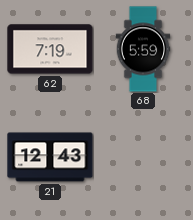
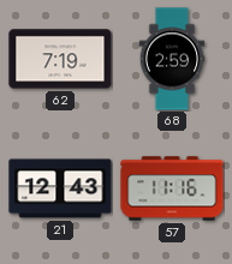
68: 5:59 -> 2:59
57: none -> 11:16
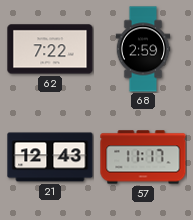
62: 7:19 -> 7:22
57: 11:16 -> 11:17
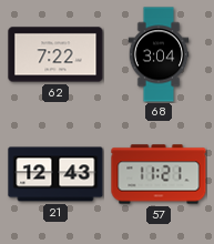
68: 2:59 -> 3:04
57: 11:17 -> 11:21
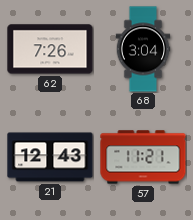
62: 7:22 -> 7:26
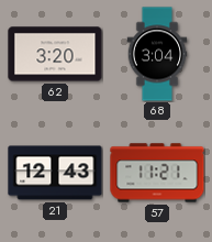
62: 7:26 -> 3:20
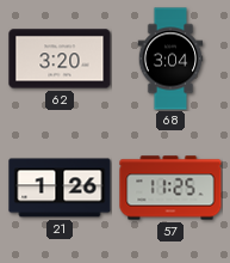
21: 12:43 -> 1:26
57: 11:21 -> 11:25
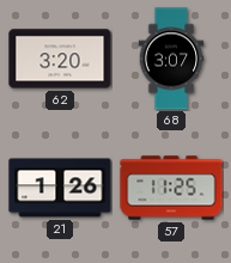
68: 3:04 -> 3:07
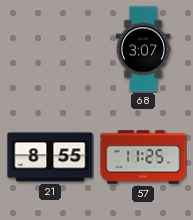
62: 3:20 -> none
21: 1:26 -> 8:55
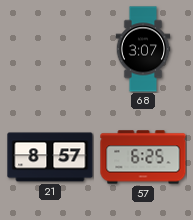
21: 8:55 -> 8:57
57: 11:25 -> 6:25
